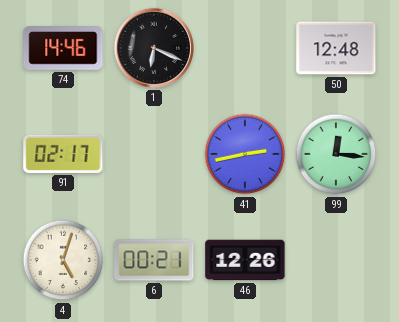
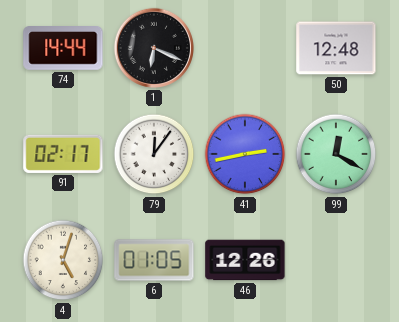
74: 14:46 -> 14:44
79: none -> 12:06
99: 12:16 -> 12:20
6: 00:21 -> 01:05
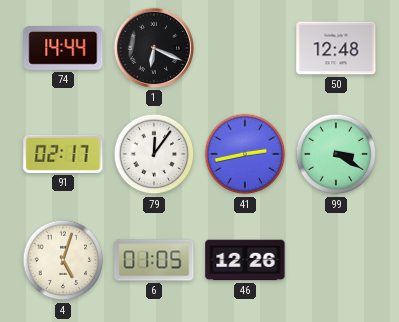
99: 12:20 -> 3:20
